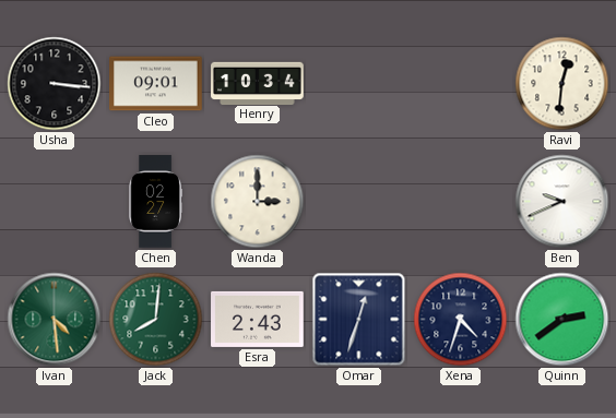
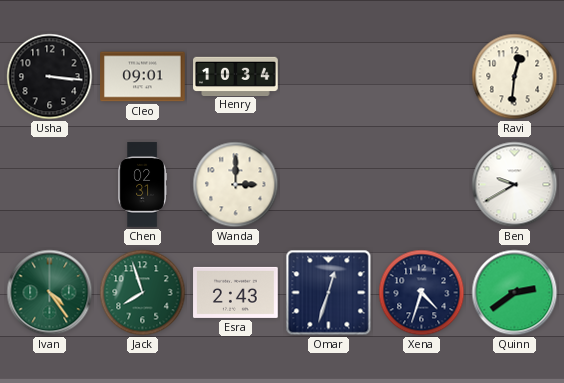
Chen: 02:27 -> 02:31
Ben: 9:41 -> 9:40
Ivan: 4:29 -> 4:24
Jack: 8:01 -> 7:57
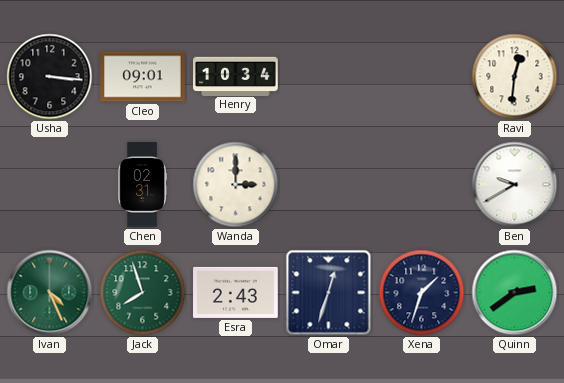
Ivan: 4:24 -> 4:26
Xena: 4:33 -> 1:33
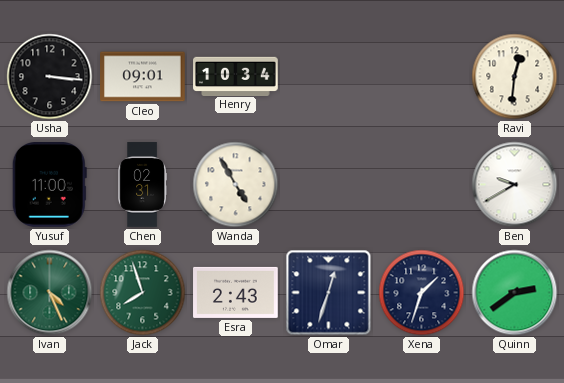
Yusuf: none -> 11:00
Wanda: 3:00 -> 4:55
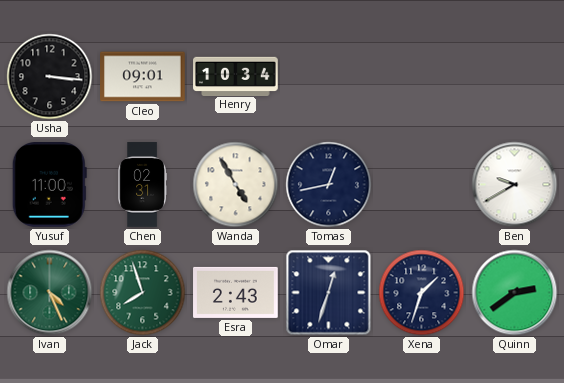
Ravi: 12:31 -> none
Tomas: none -> 12:43
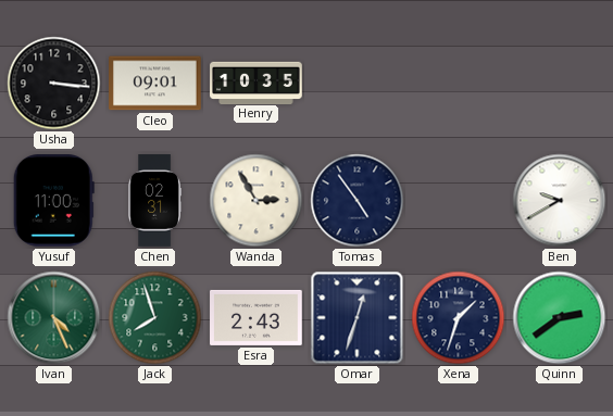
Henry: 10:34 -> 10:35
Wanda: 4:55 -> 2:55
Tomas: 12:43 -> 4:54
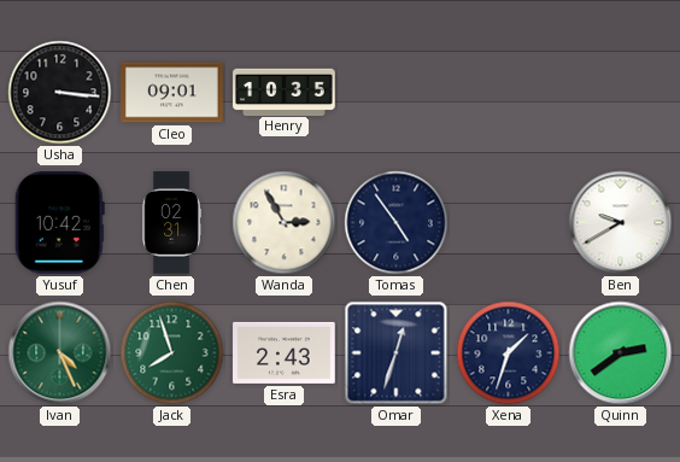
Yusuf: 11:00 -> 10:42
